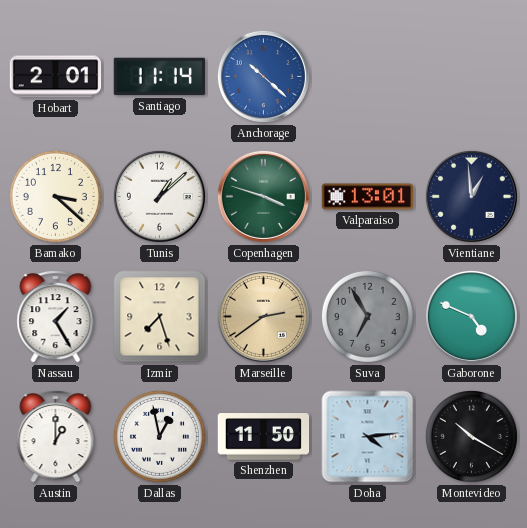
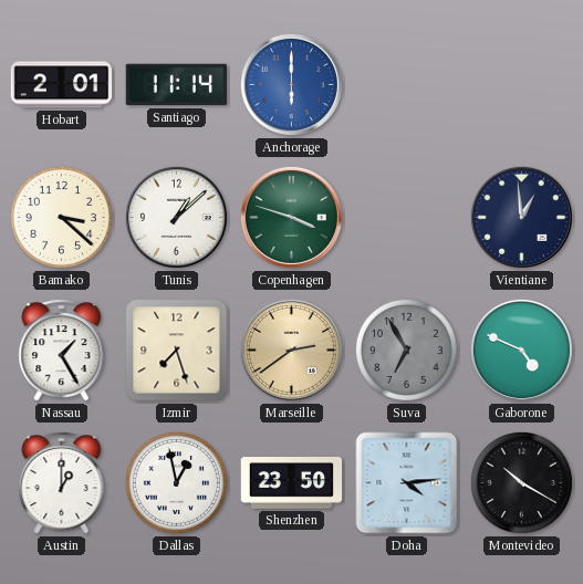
Anchorage: 10:22 -> 6:00
Valparaiso: 13:01 -> none
Shenzhen: 11:50 -> 23:50
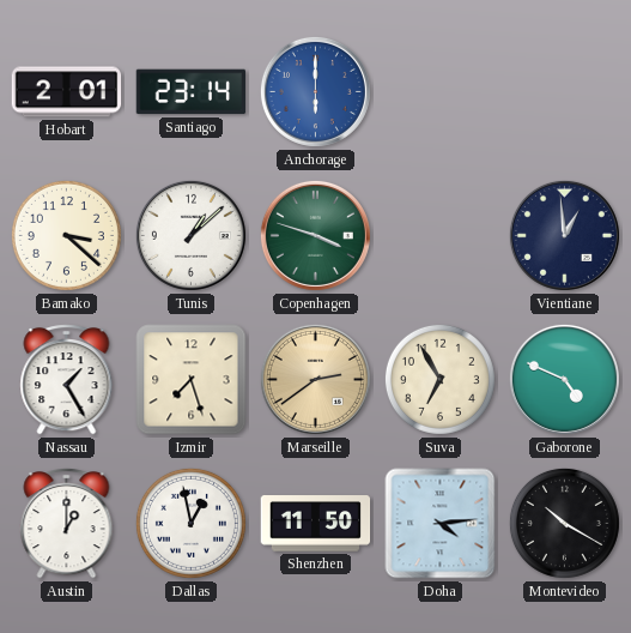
Santiago: 11:14 -> 23:14
Suva dial: grey -> cream
Shenzhen: 23:50 -> 11:50
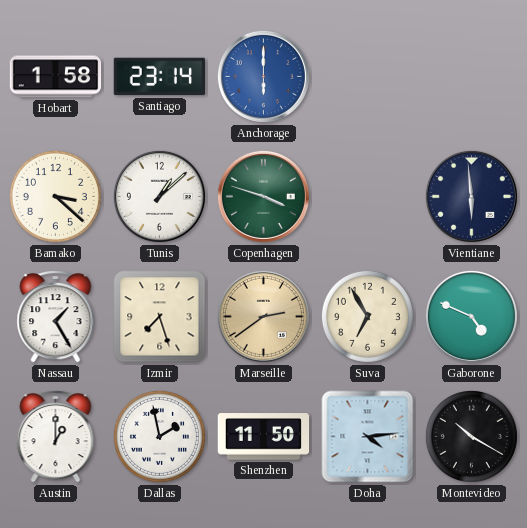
Hobart: 2:01 -> 1:58
Vientiane: 12:59 -> 5:59
Dallas: 12:58 -> 1:58
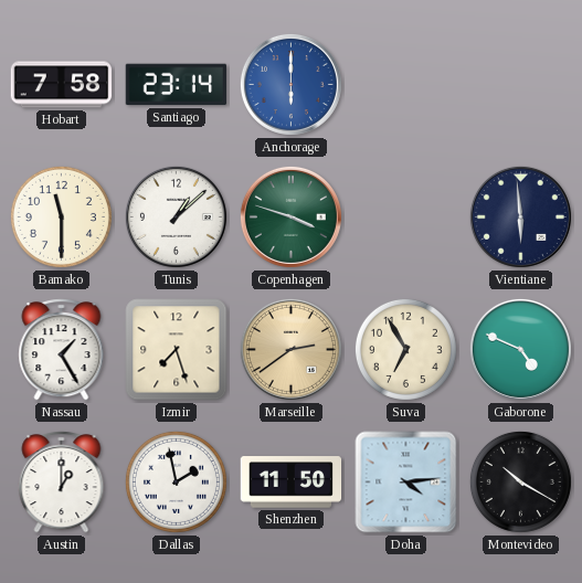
Hobart: 1:58 -> 7:58
Bamako: 3:22 -> 11:30
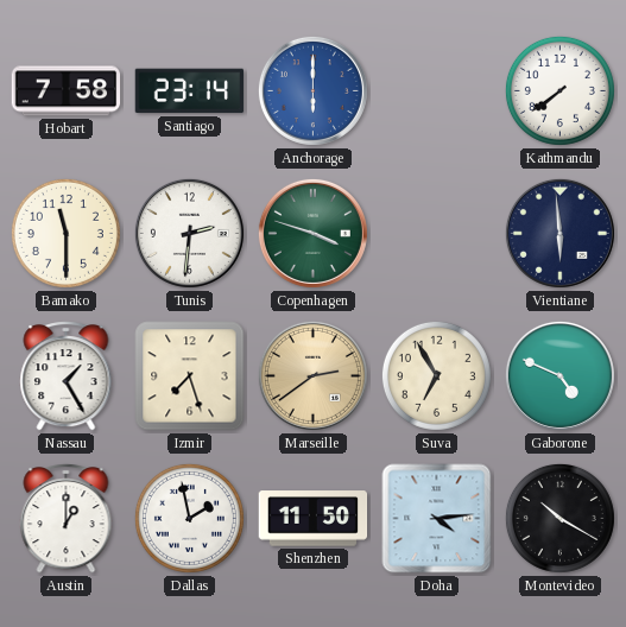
Kathmandu: none -> 7:39
Tunis: 1:08 -> 2:31
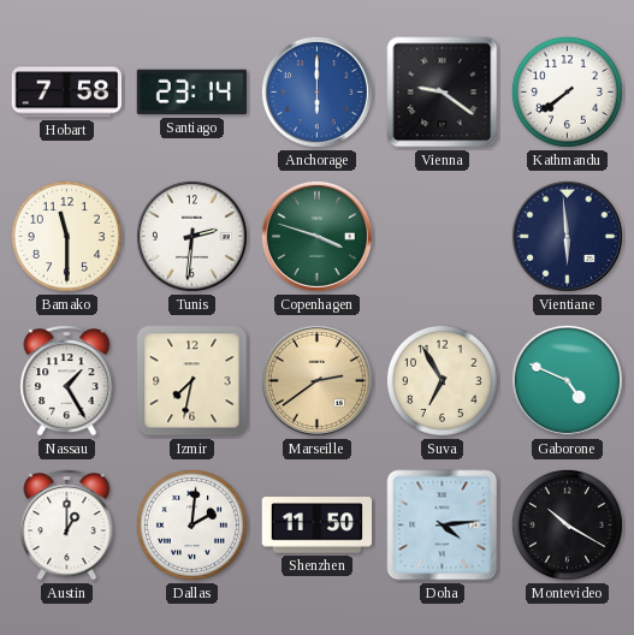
Vienna: none -> 9:21
Izmir: 7:27 -> 7:32
Dallas: 1:58 -> 2:01
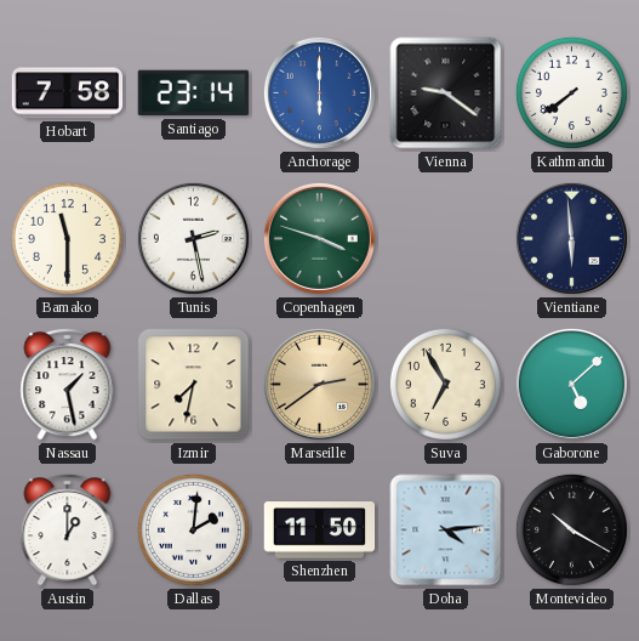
Tunis: 2:31 -> 2:28
Nassau: 1:25 -> 1:28
Gaborone: 4:49 -> 5:08
